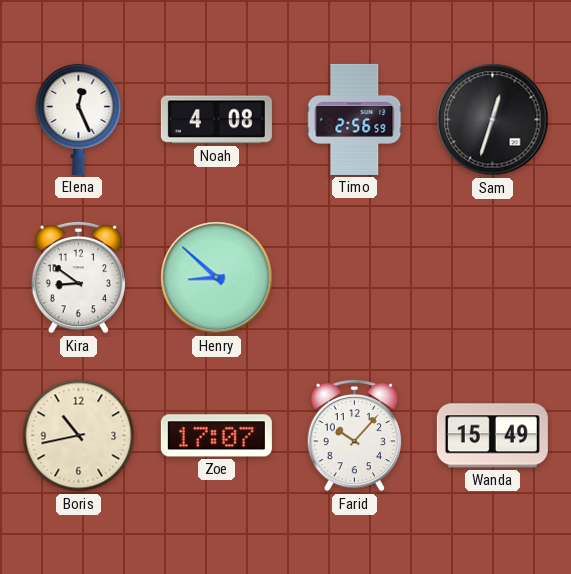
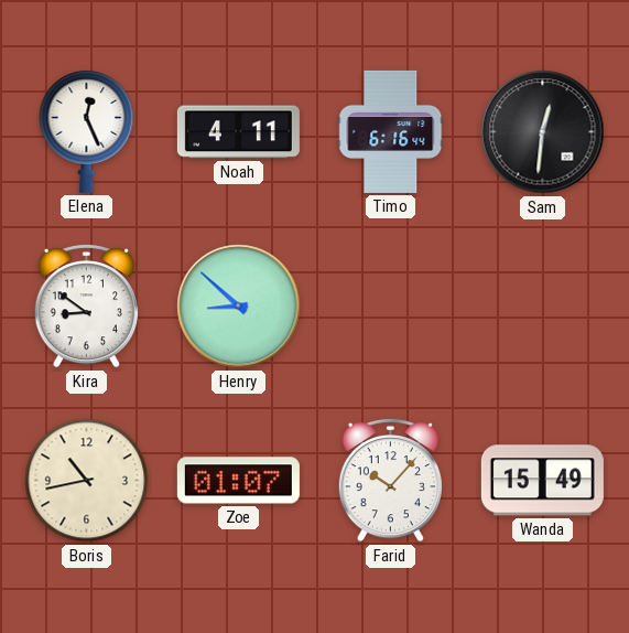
Noah: 4:08 -> 4:11
Timo: 2:56 -> 6:16
Sam: 12:33 -> 12:31
Zoe: 17:07 -> 01:07
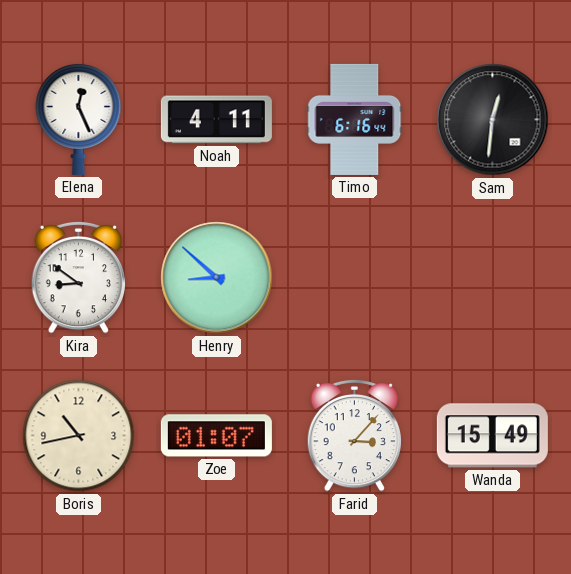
Farid: 10:07 -> 3:07
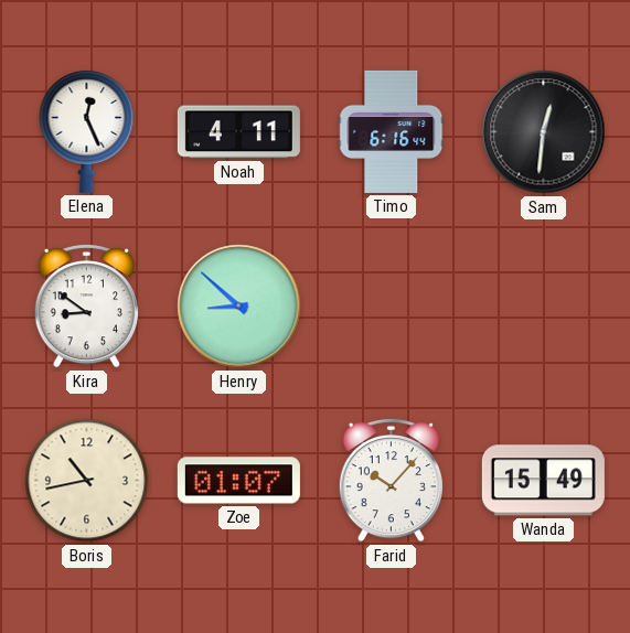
Farid: 3:07 -> 10:07
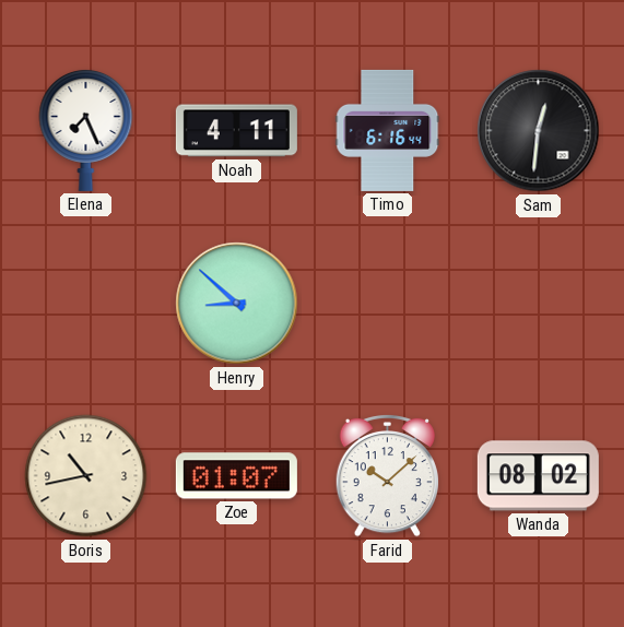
Elena: 12:26 -> 7:26
Kira: 8:51 -> none
Farid: 10:07 -> 10:08
Wanda: 15:49 -> 08:02
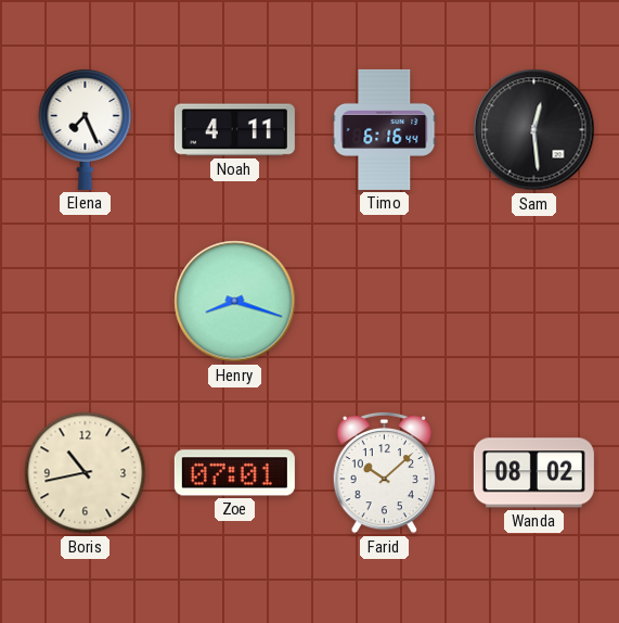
Sam: 12:31 -> 12:29
Henry: 8:52 -> 8:18
Zoe: 01:07 -> 07:01
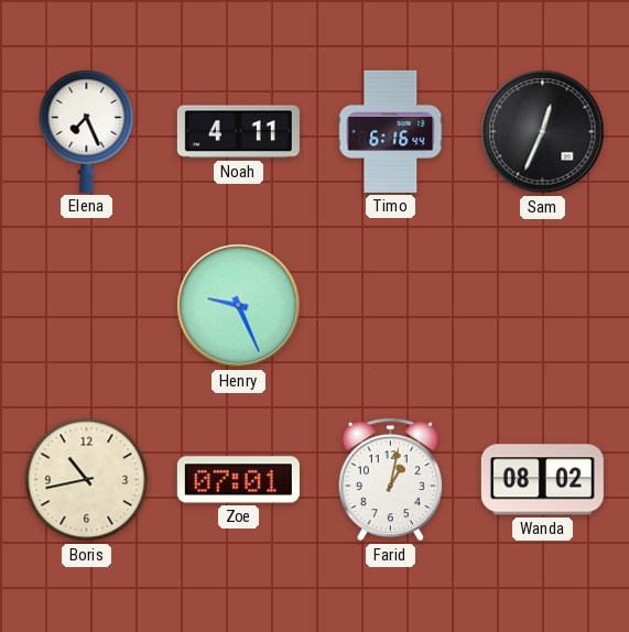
Sam: 12:29 -> 12:34
Henry: 8:18 -> 9:26
Farid: 10:08 -> 1:02
